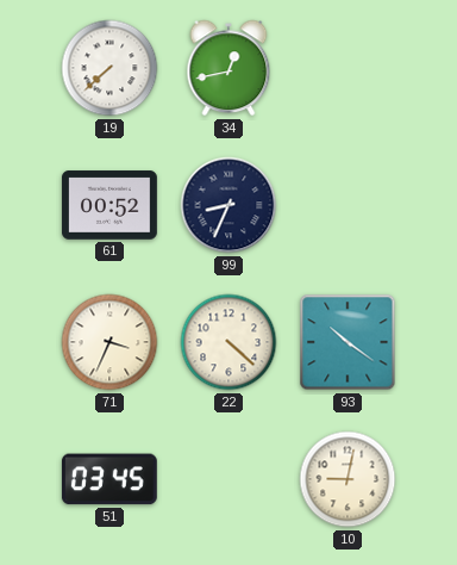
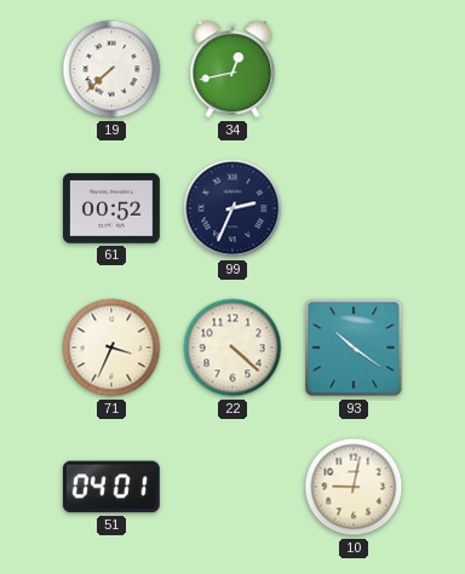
99: 8:34 -> 2:34
51: 03:45 -> 04:01
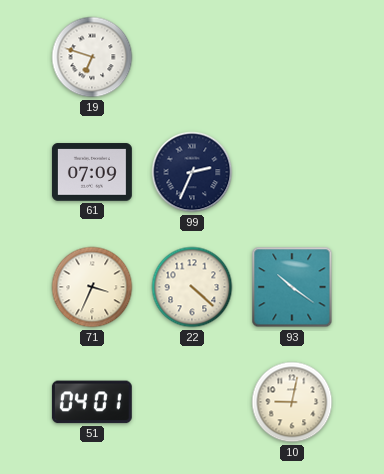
19: 7:38 -> 6:48
34: 12:43 -> none
61: 00:52 -> 07:09
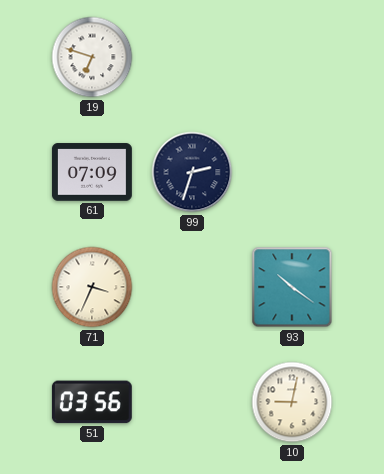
99: 2:34 -> 2:33
22: 4:22 -> none
51: 04:01 -> 03:56
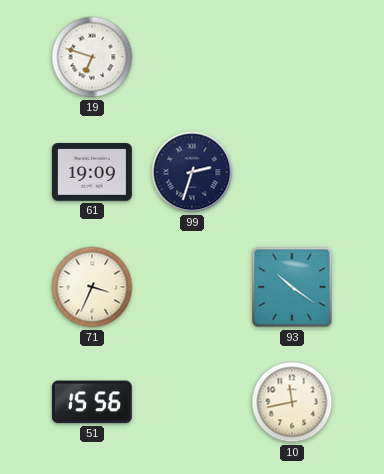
61: 07:09 -> 19:09
51: 03:56 -> 15:56
10: 9:02 -> 11:43
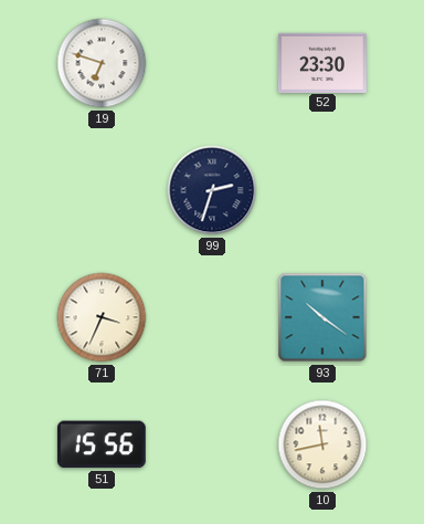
52: none -> 23:30
61: 19:09 -> none
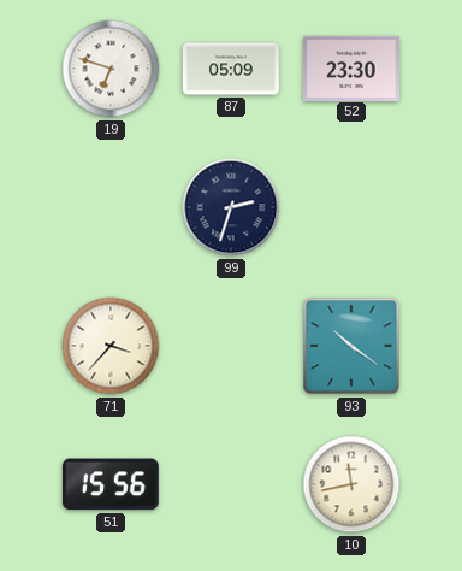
87: none -> 05:09
71: 3:34 -> 3:37
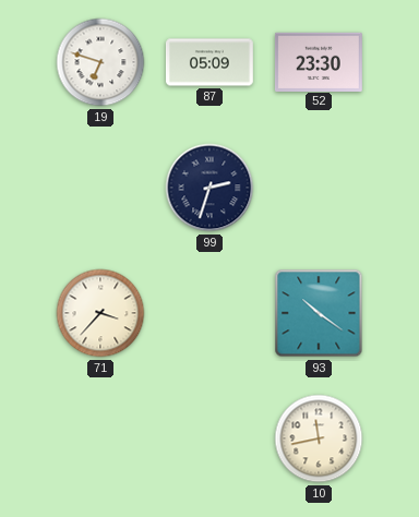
51: 15:56 -> none
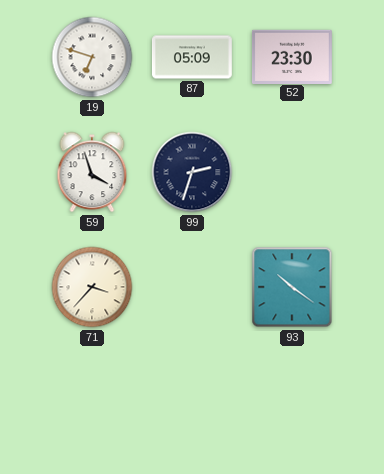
59: none -> 3:57
10: 11:43 -> none
